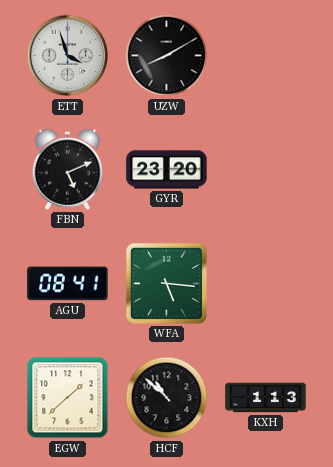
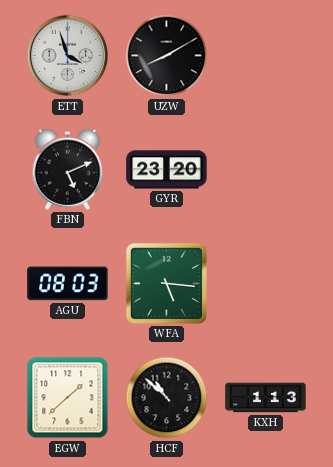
AGU: 08:41 -> 08:03
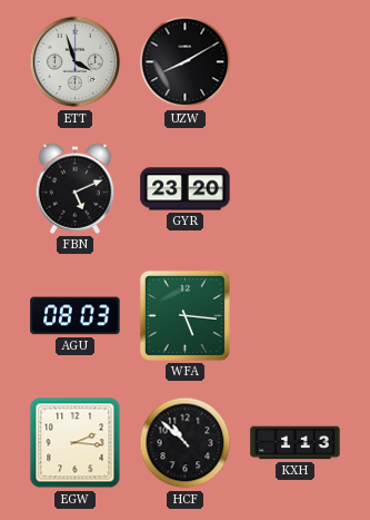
EGW: 1:38 -> 2:16
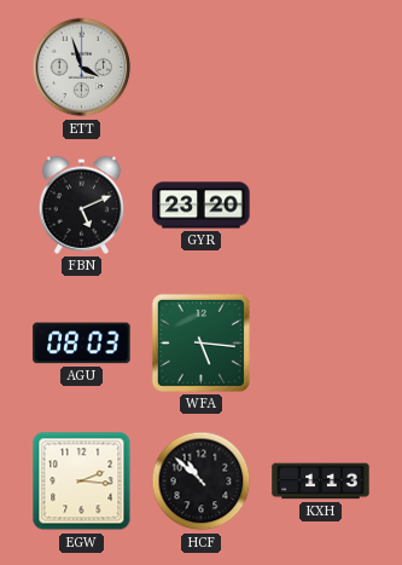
UZW: 8:10 -> none
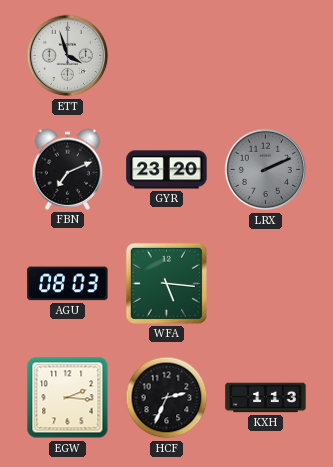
FBN: 5:11 -> 7:11
LRX: none -> 2:11
HCF: 10:52 -> 2:34
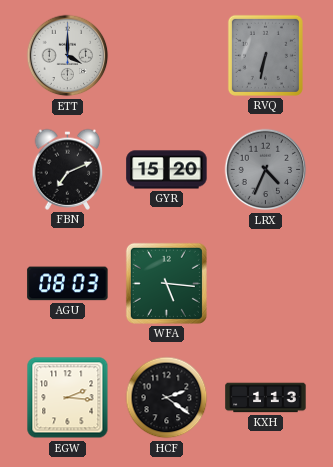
ETT: 3:57 -> 4:00
RVQ: none -> 6:32
GYR: 23:20 -> 15:20
LRX: 2:11 -> 4:34
HCF: 2:34 -> 2:21
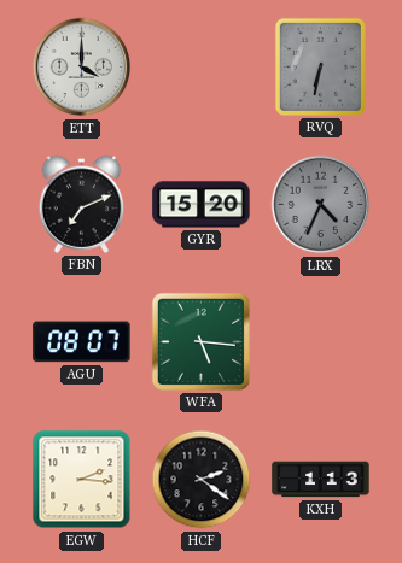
AGU: 08:03 -> 08:07
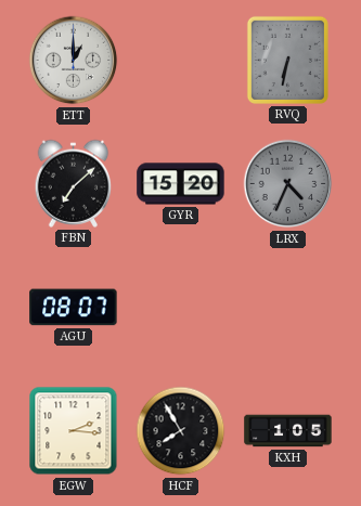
ETT: 4:00 -> 1:00
FBN: 7:11 -> 7:08
WFA: 5:16 -> none
HCF: 2:21 -> 7:55
KXH: 1:13 -> 1:05
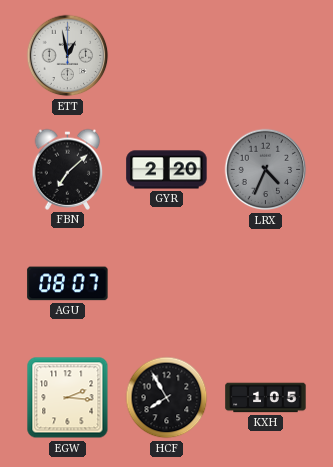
ETT: 1:00 -> 12:58
RVQ: 6:32 -> none
GYR: 15:20 -> 2:20
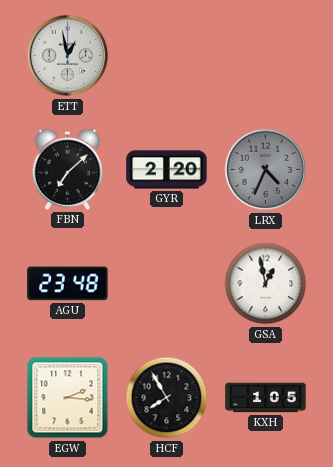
AGU: 08:07 -> 23:48
GSA: none -> 12:58
